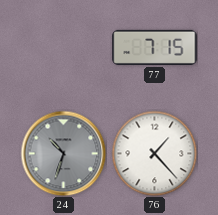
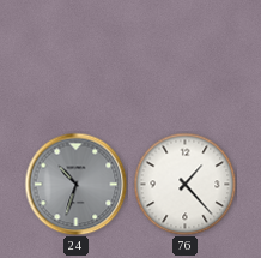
77: 7:15 -> none
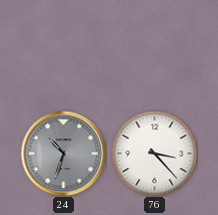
76: 1:23 -> 3:23
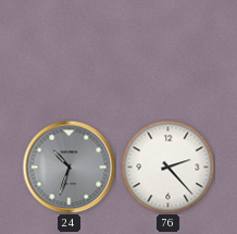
76: 3:23 -> 2:23
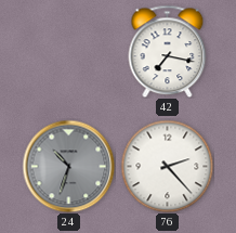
42: none -> 7:17
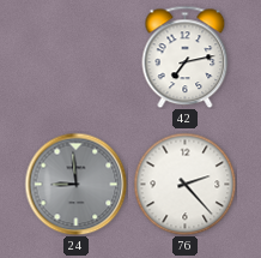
42: 7:17 -> 7:13
24: 10:33 -> 8:59
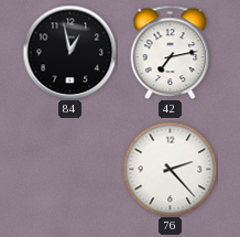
84: none -> 12:58
24: 8:59 -> none
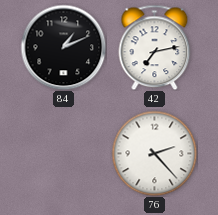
84: 12:58 -> 1:11
